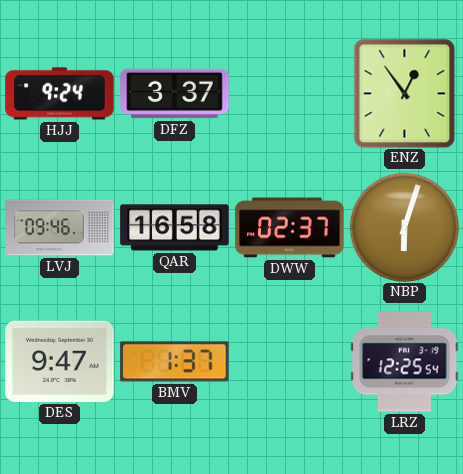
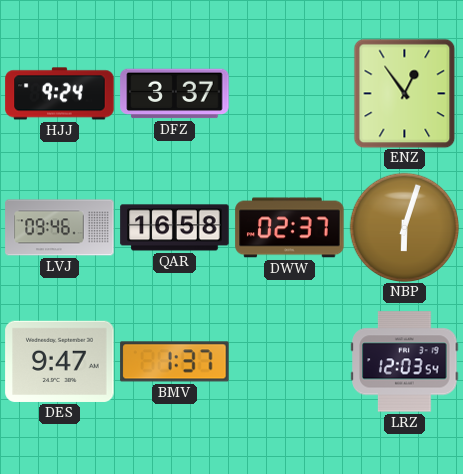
LRZ: 12:25 -> 12:03
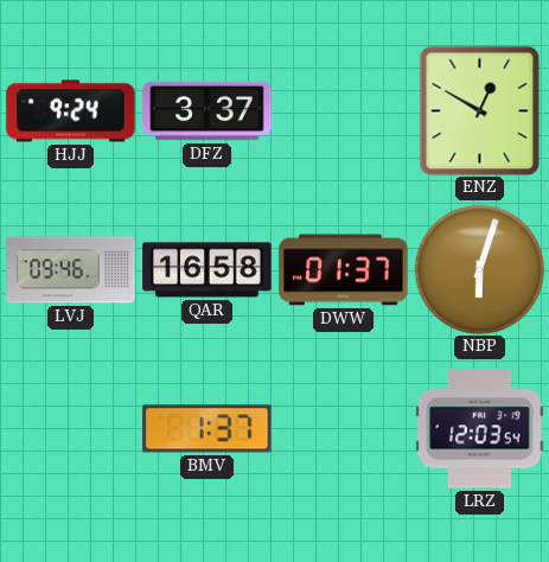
ENZ: 12:54 -> 12:50
DWW: 02:37 -> 01:37
DES: 9:47 -> none
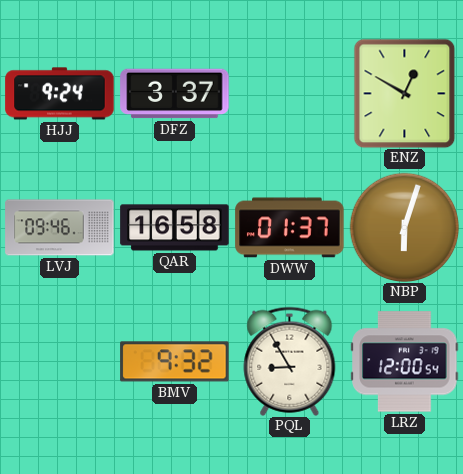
BMV: 1:37 -> 9:32
PQL: none -> 8:55
LRZ: 12:03 -> 12:00
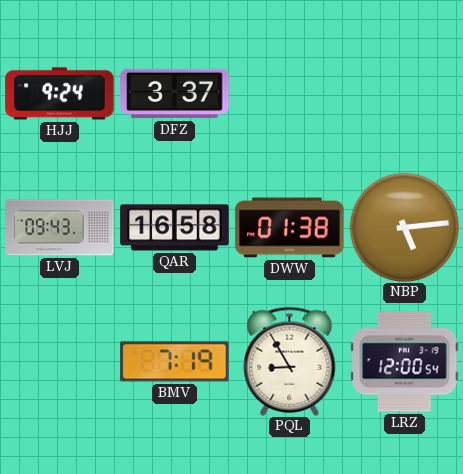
ENZ: 12:50 -> none
LVJ: 09:46 -> 09:43
DWW: 01:37 -> 01:38
NBP: 6:03 -> 5:14
BMV: 9:32 -> 7:19
